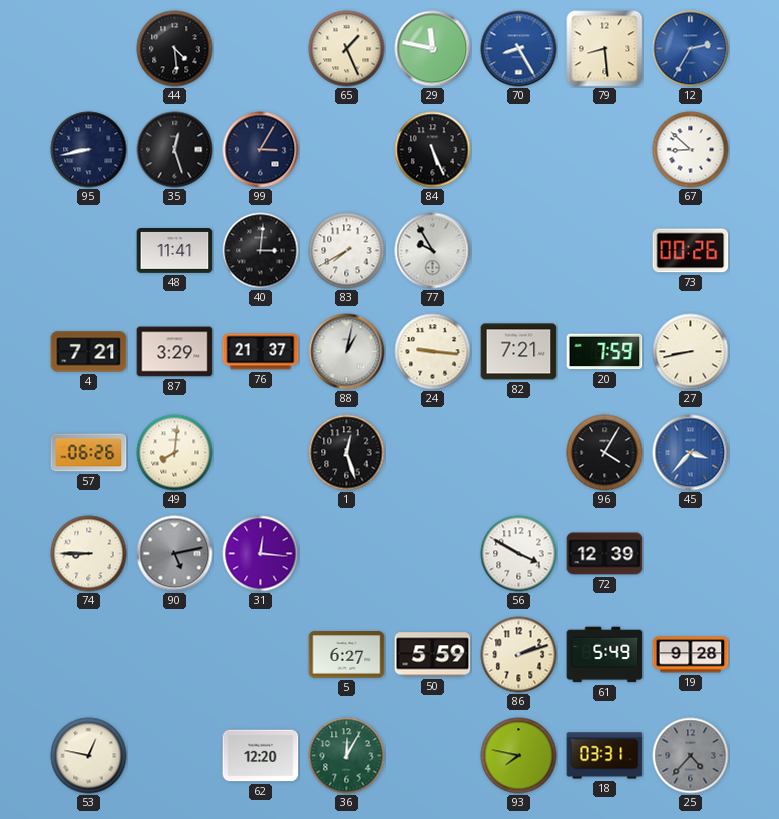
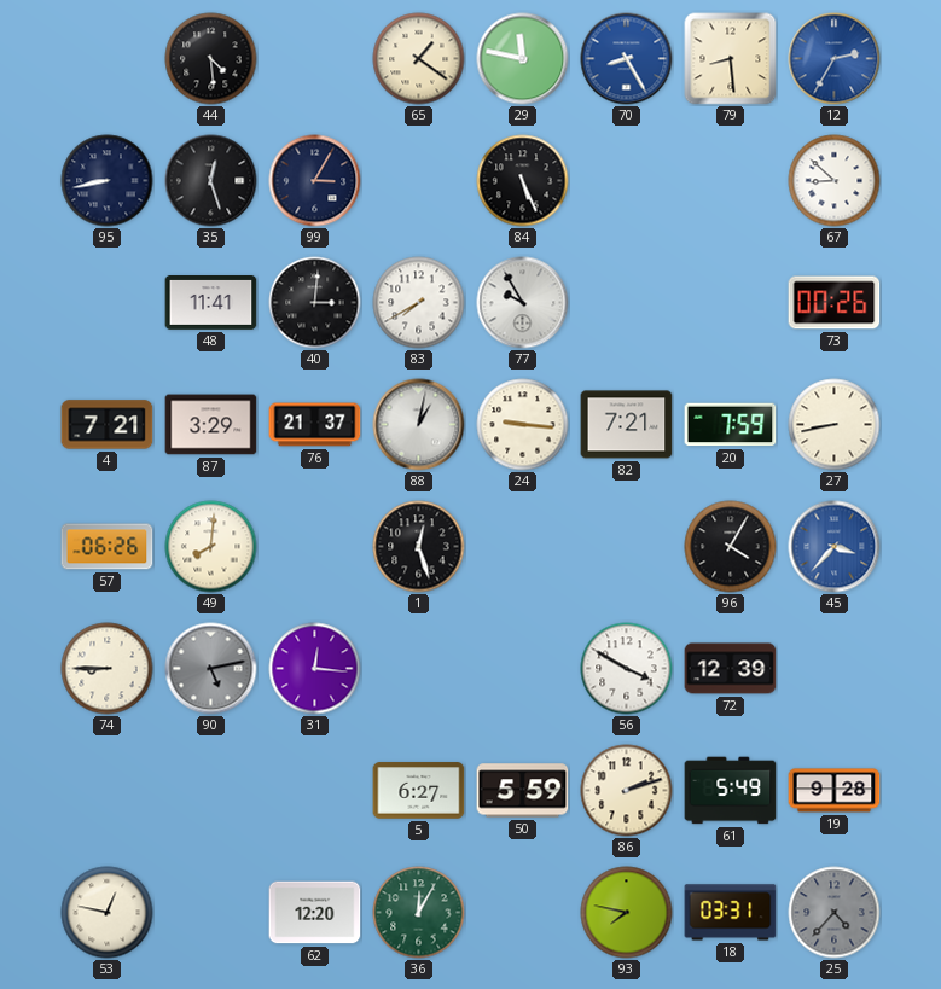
65: 1:26 -> 1:21
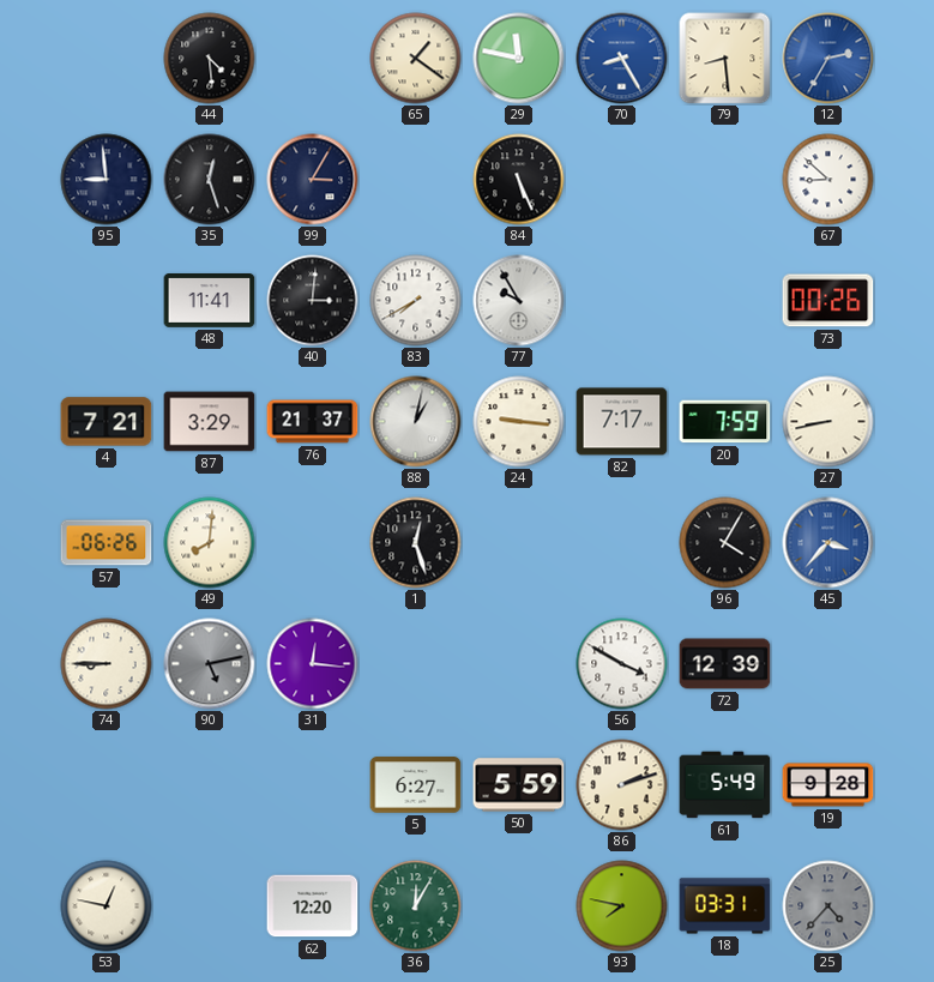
95: 8:43 -> 8:59
82: 7:21 -> 7:17
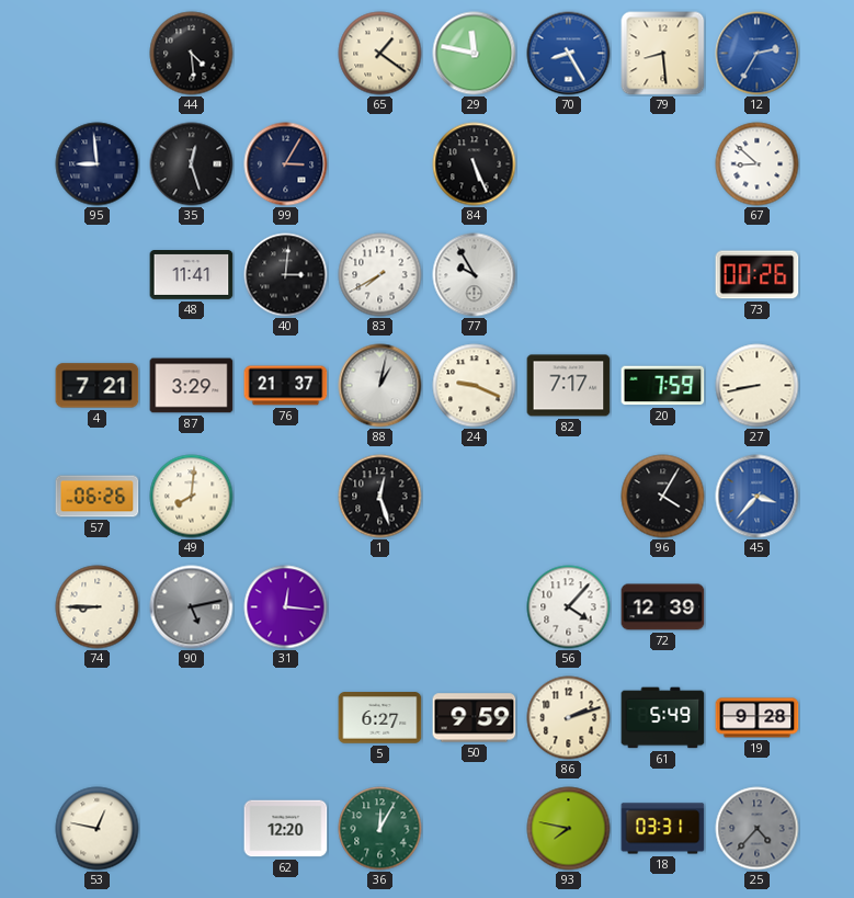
24: 9:16 -> 9:19
56: 3:50 -> 4:07
50: 5:59 -> 9:59
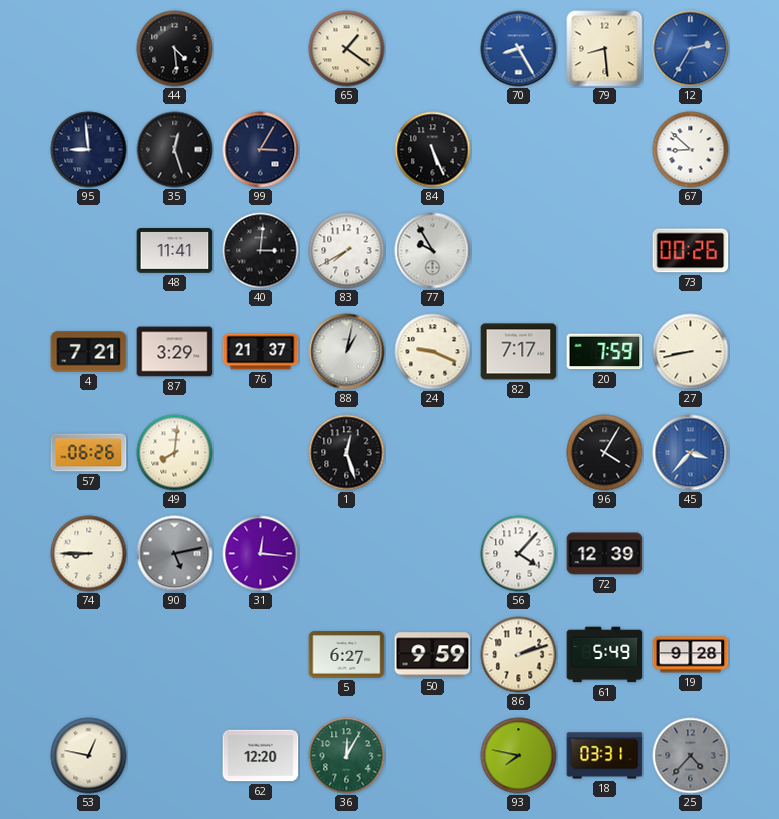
29: 11:47 -> none
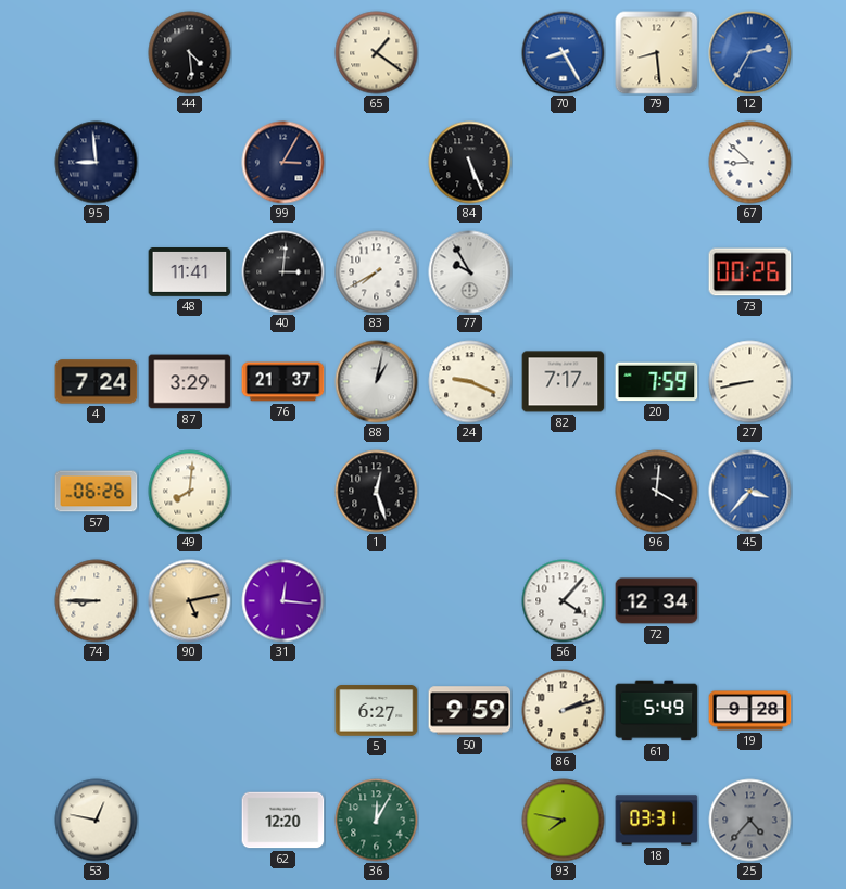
35: 12:27 -> none
4: 7:21 -> 7:24
96: 4:05 -> 4:01
90 dial: grey -> champagne
72: 12:39 -> 12:34
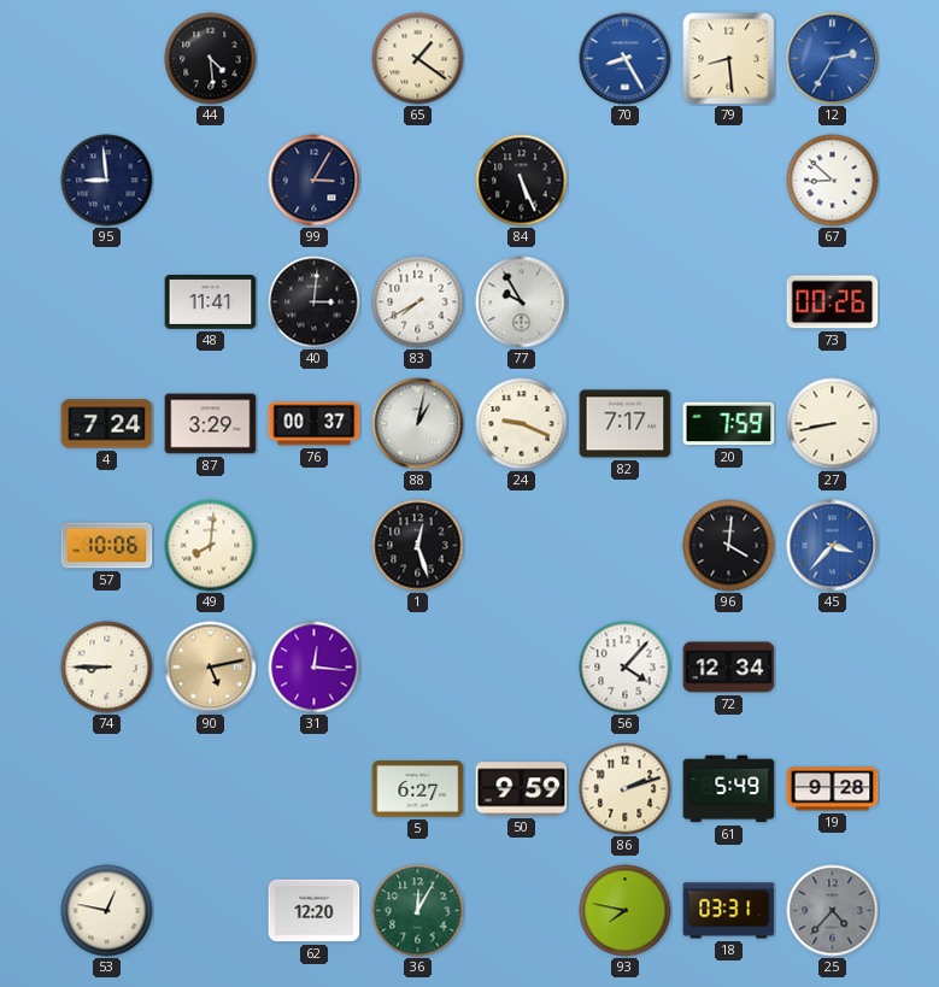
76: 21:37 -> 00:37
57: 06:26 -> 10:06
